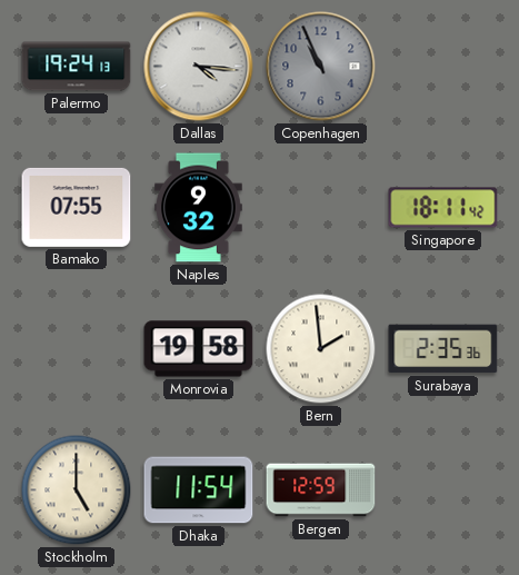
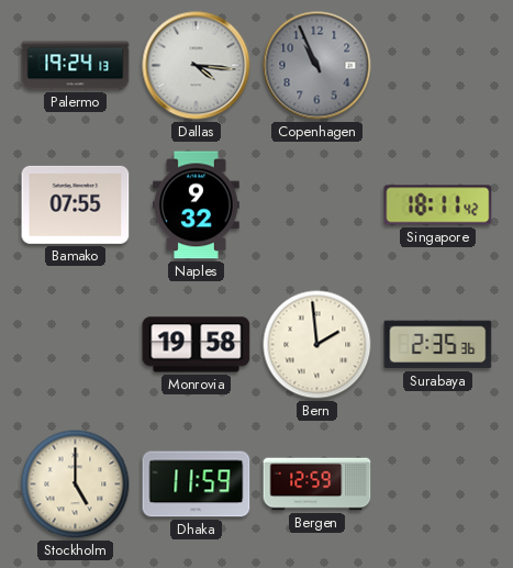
Dhaka: 11:54 -> 11:59
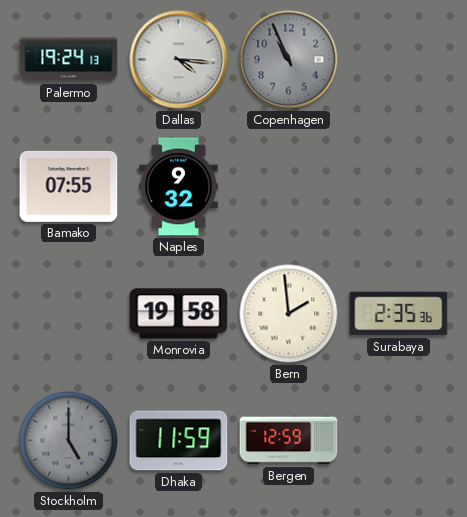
Singapore: 18:11 -> none
Stockholm dial: cream -> grey
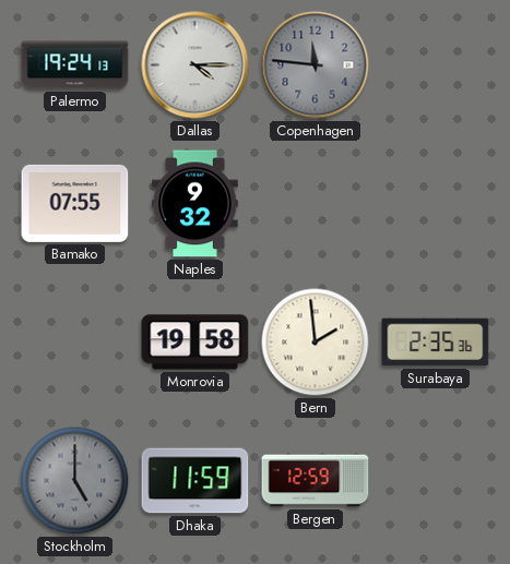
Dallas: 4:16 -> 4:15
Copenhagen: 10:56 -> 11:46
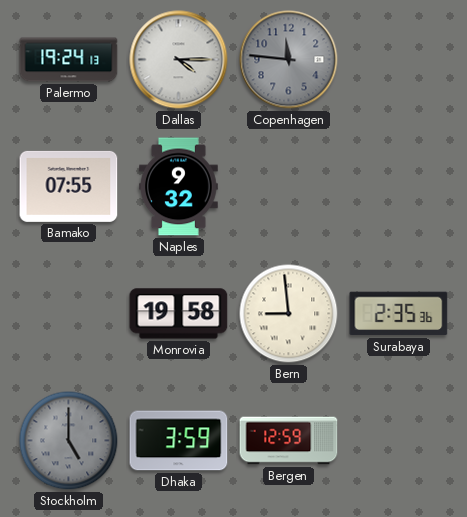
Bern: 1:59 -> 8:59
Dhaka: 11:59 -> 3:59
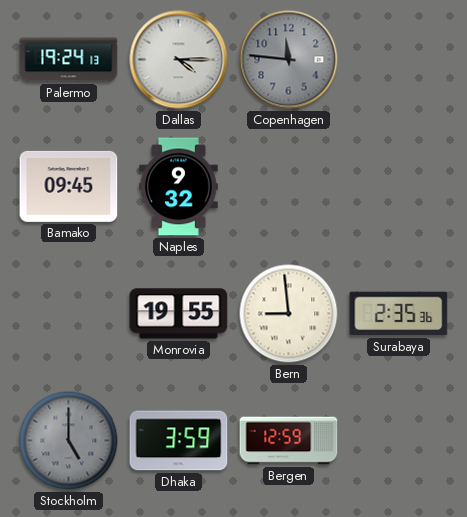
Bamako: 07:55 -> 09:45
Monrovia: 19:58 -> 19:55
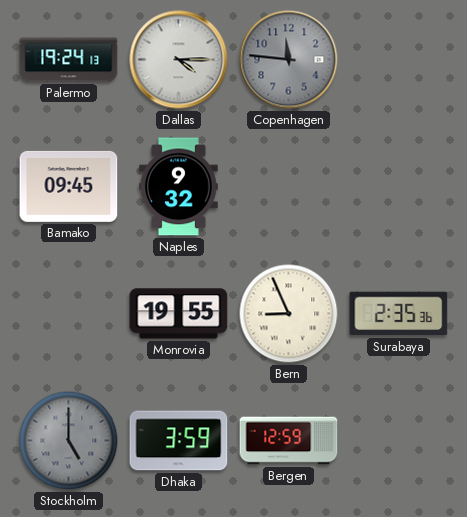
Bern: 8:59 -> 8:56
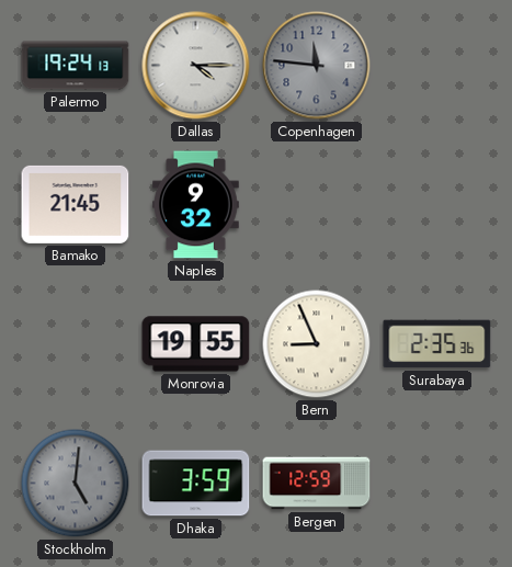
Bamako: 09:45 -> 21:45
Stockholm: 5:00 -> 5:01
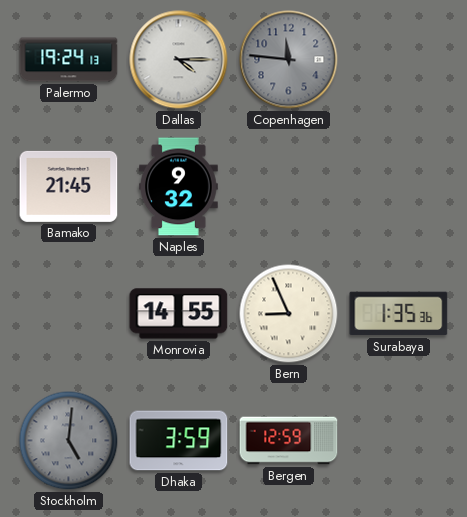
Monrovia: 19:55 -> 14:55
Surabaya: 2:35 -> 1:35
